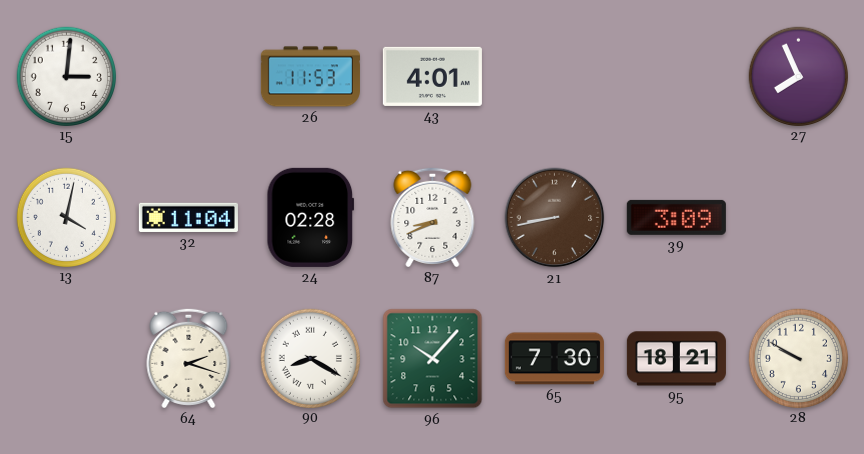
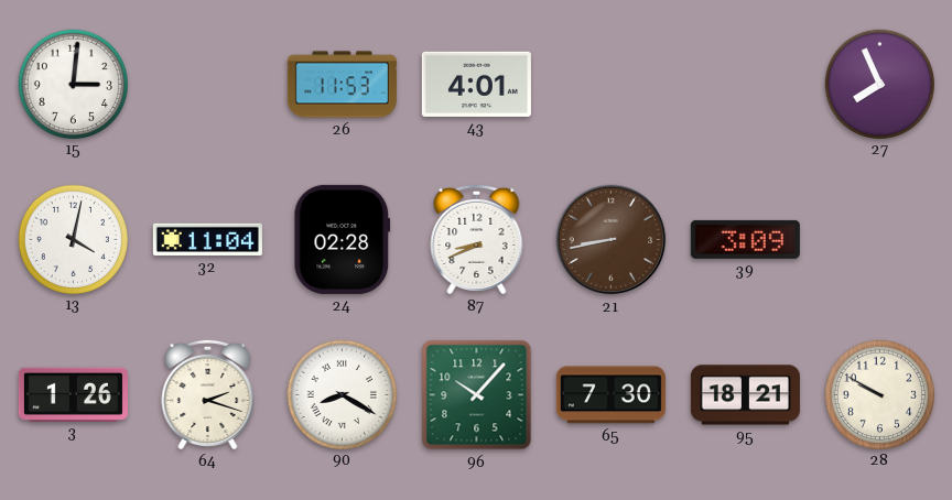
3: none -> 1:26
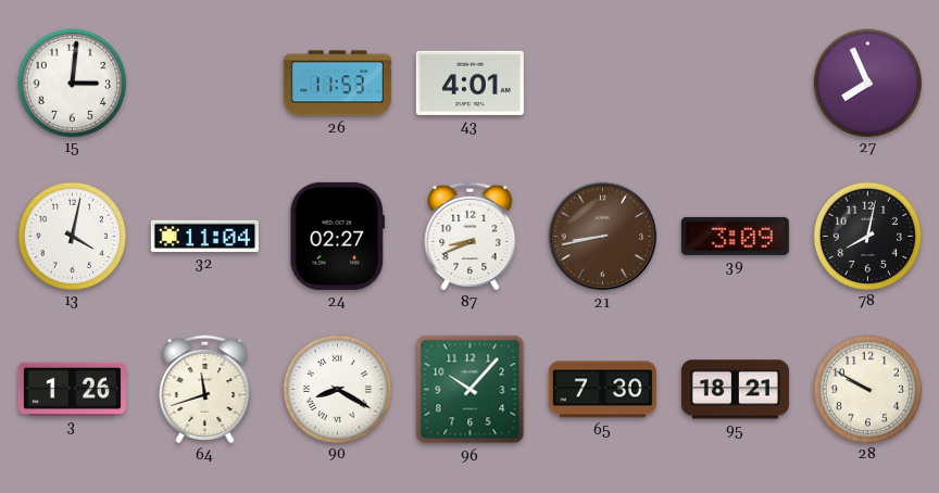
24: 02:28 -> 02:27
78: none -> 8:02
64: 2:18 -> 11:42
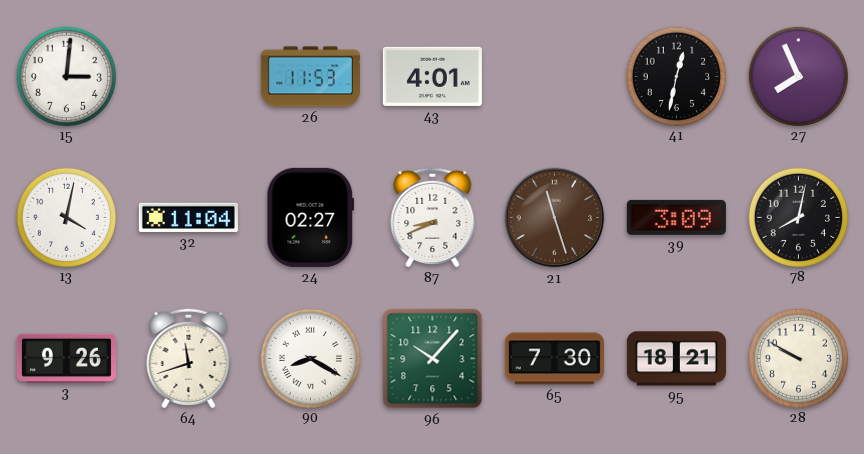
41: none -> 12:32
21: 8:43 -> 11:27
3: 1:26 -> 9:26
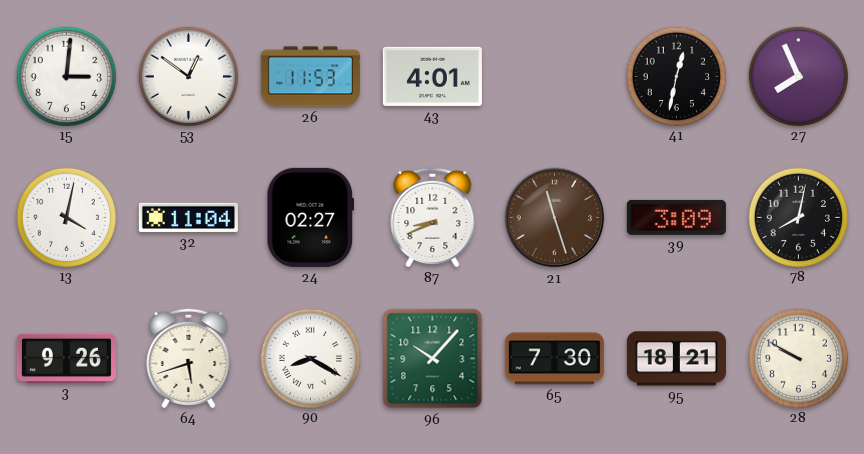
53: none -> 12:51
64: 11:42 -> 5:42
